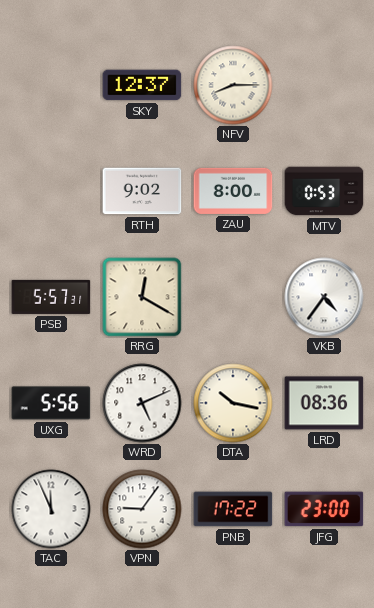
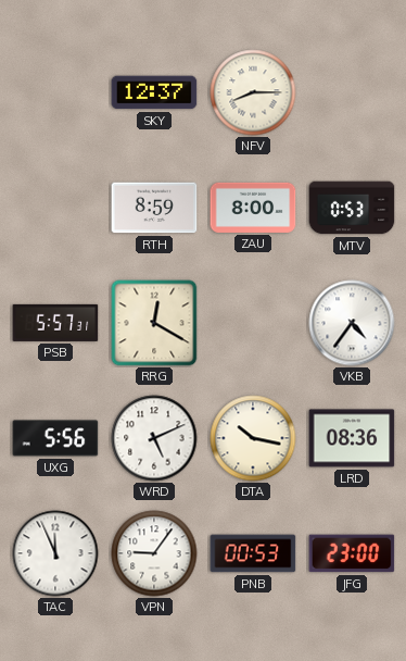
RTH: 9:02 -> 8:59
PNB: 17:22 -> 00:53
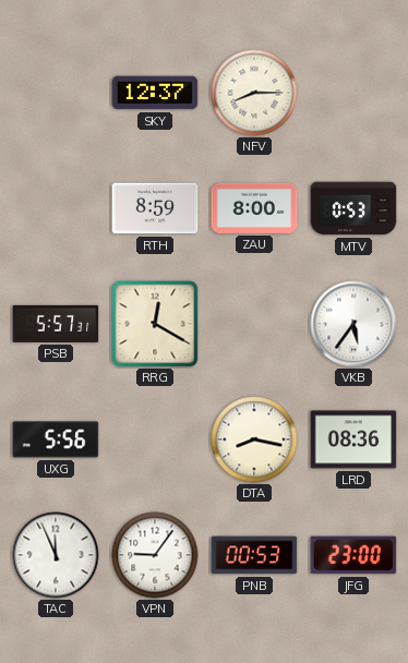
VKB: 4:36 -> 5:36
WRD: 5:11 -> none
DTA: 10:17 -> 8:17
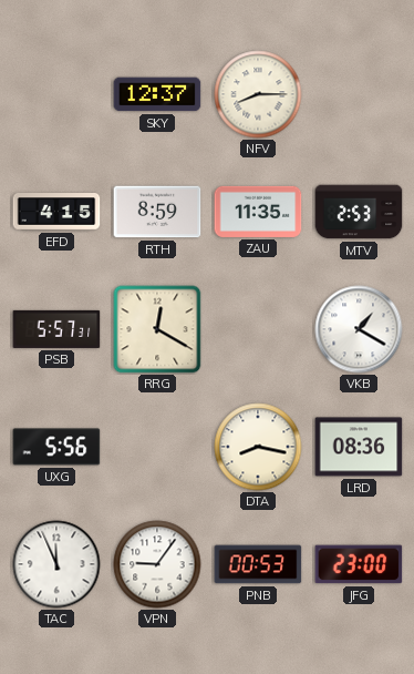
EFD: none -> 4:15
ZAU: 8:00 -> 11:35
MTV: 0:53 -> 2:53
VKB: 5:36 -> 1:20
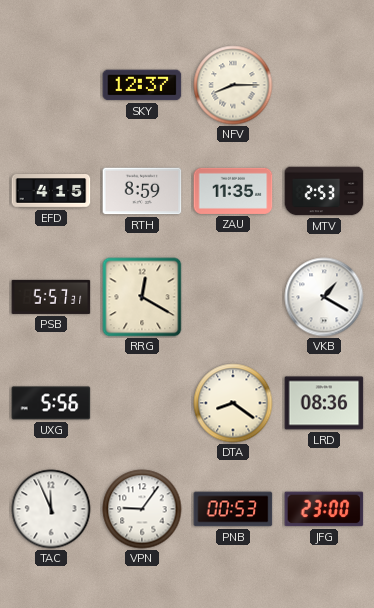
DTA: 8:17 -> 8:21
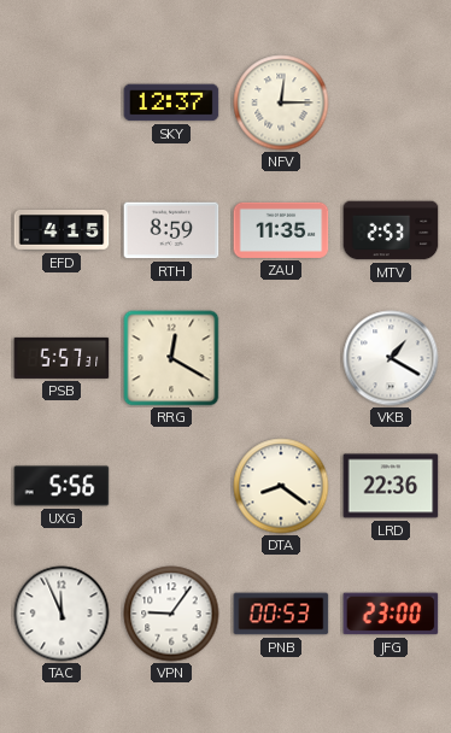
NFV: 8:15 -> 12:15
LRD: 08:36 -> 22:36
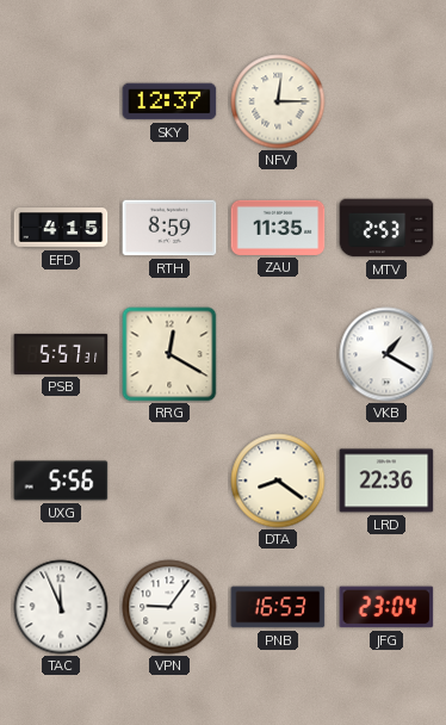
PNB: 00:53 -> 16:53
JFG: 23:00 -> 23:04
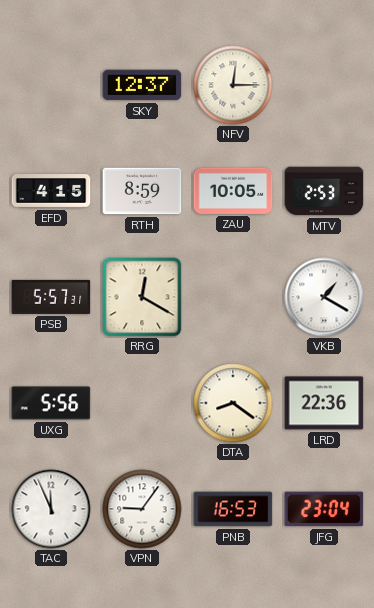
ZAU: 11:35 -> 10:05
